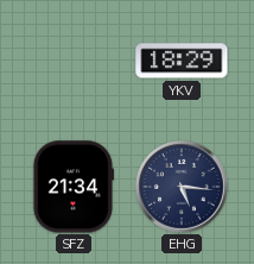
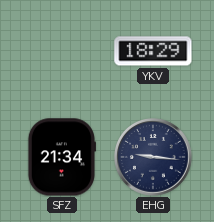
EHG: 5:16 -> 9:16
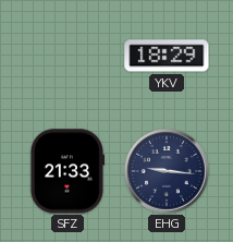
SFZ: 21:34 -> 21:33
